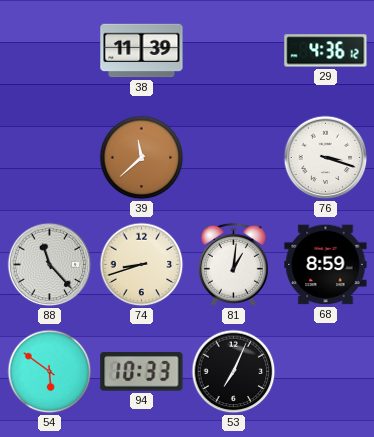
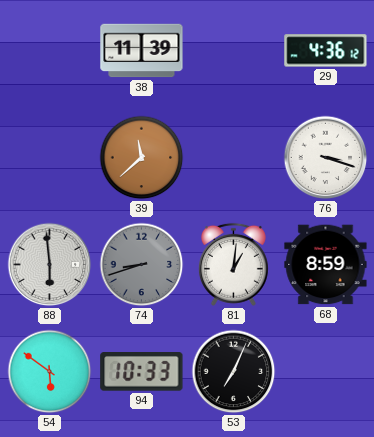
88: 11:23 -> 5:59
74 dial: cream -> grey
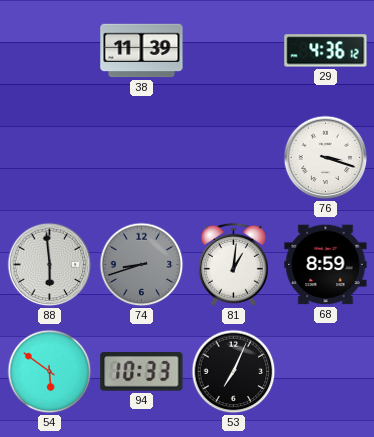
39: 11:38 -> none
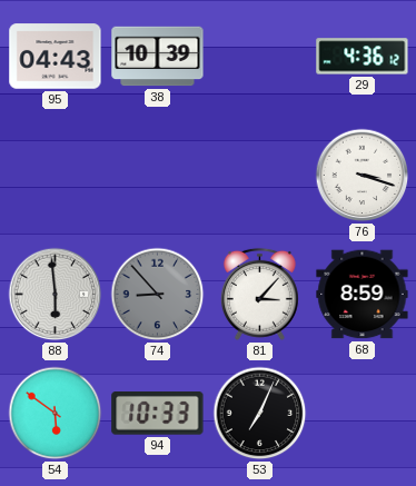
95: none -> 04:43
38: 11:39 -> 10:39
74: 8:42 -> 8:53
81: 1:01 -> 3:07
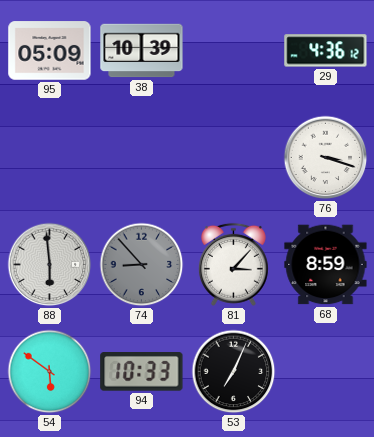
95: 04:43 -> 05:09
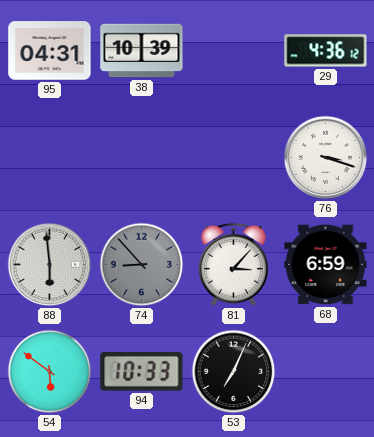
95: 05:09 -> 04:31
68: 8:59 -> 6:59
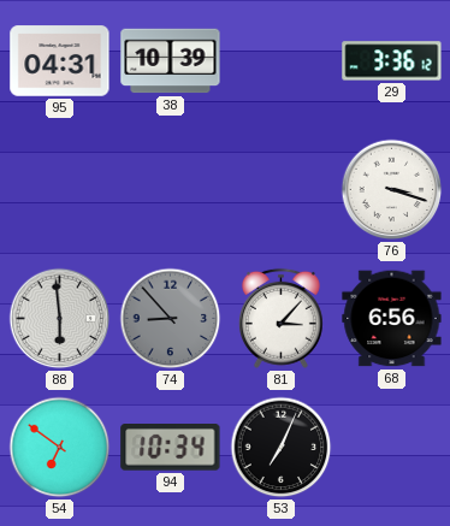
29: 4:36 -> 3:36
68: 6:59 -> 6:56
54: 5:51 -> 6:51
94: 10:33 -> 10:34
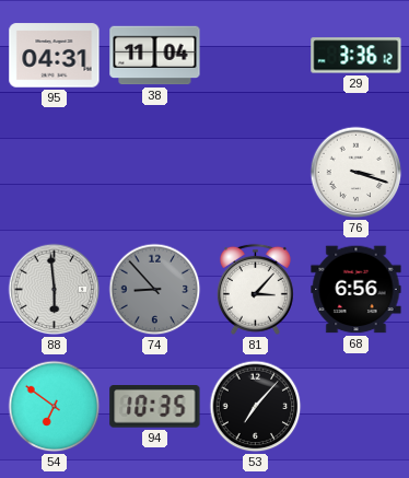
38: 10:39 -> 11:04
94: 10:34 -> 10:35
53: 7:04 -> 7:07
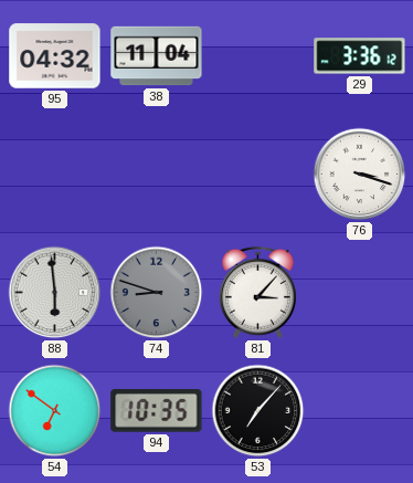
95: 04:31 -> 04:32
74: 8:53 -> 8:48
68: 6:56 -> none
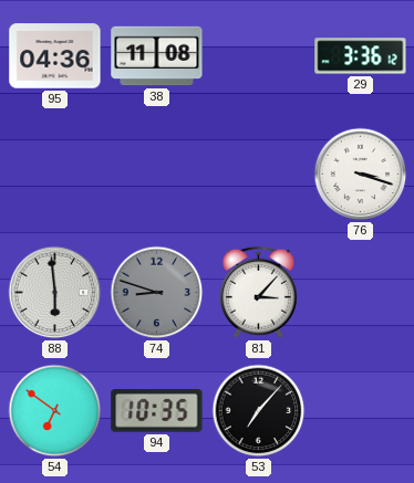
95: 04:32 -> 04:36
38: 11:04 -> 11:08
